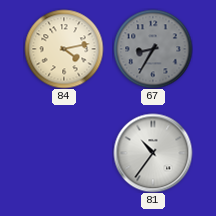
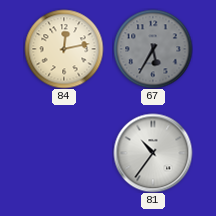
84: 4:13 -> 12:13
67: 8:35 -> 5:35
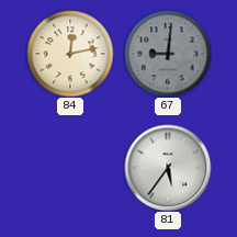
67: 5:35 -> 9:01
81: 10:36 -> 5:36
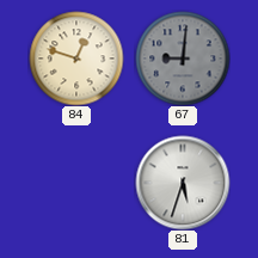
84: 12:13 -> 12:48
81: 5:36 -> 5:33
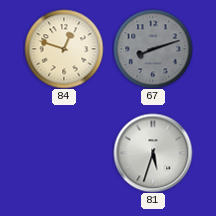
67: 9:01 -> 8:12
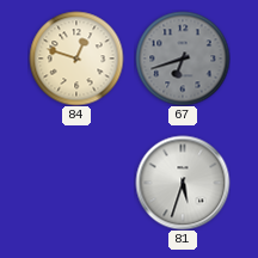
67: 8:12 -> 6:42
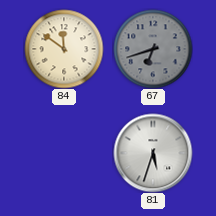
84: 12:48 -> 11:51
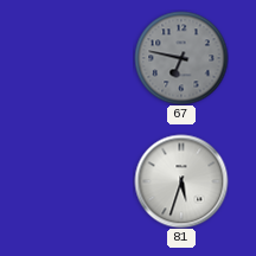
84: 11:51 -> none
67: 6:42 -> 6:47
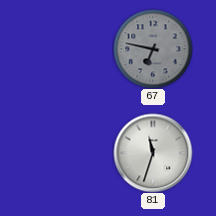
81: 5:33 -> 11:33
